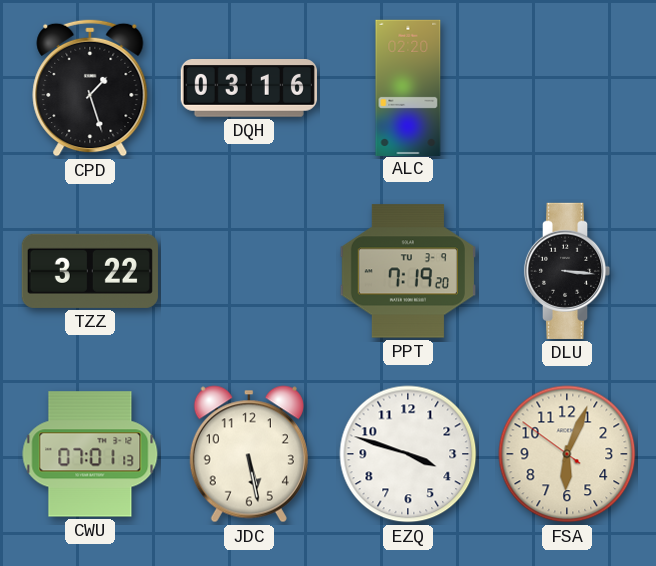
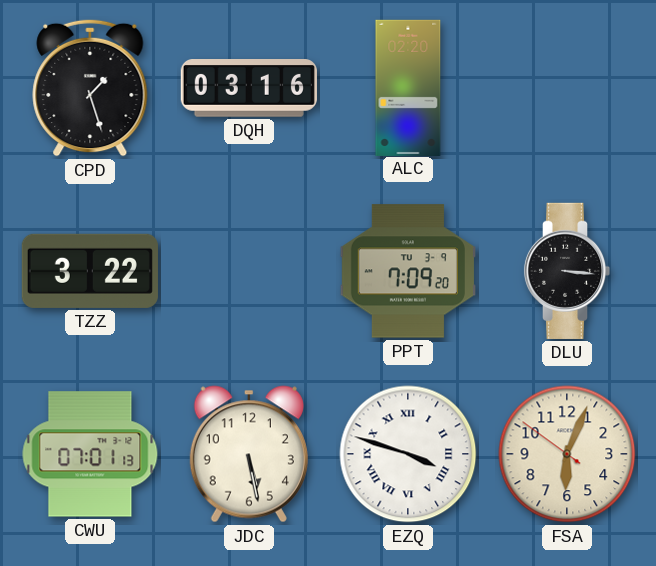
PPT: 7:19 -> 7:09
EZQ numerals: Arabic -> Roman
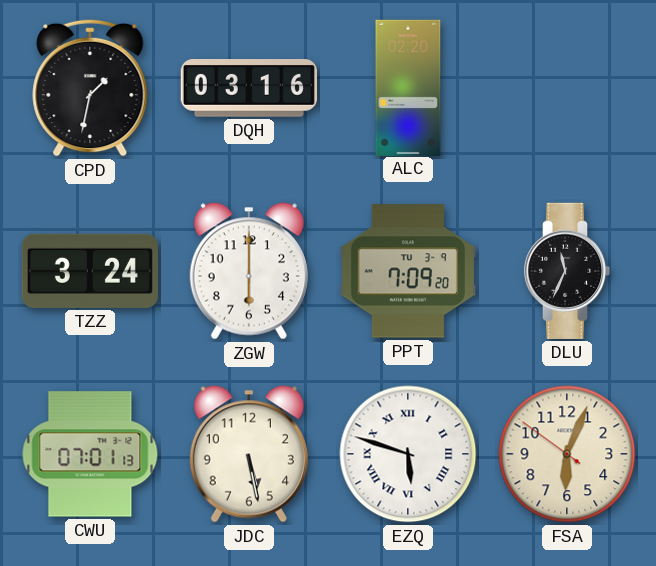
CPD: 1:27 -> 1:32
TZZ: 3:22 -> 3:24
ZGW: none -> 6:00
DLU: 3:16 -> 11:34
EZQ: 3:48 -> 5:48
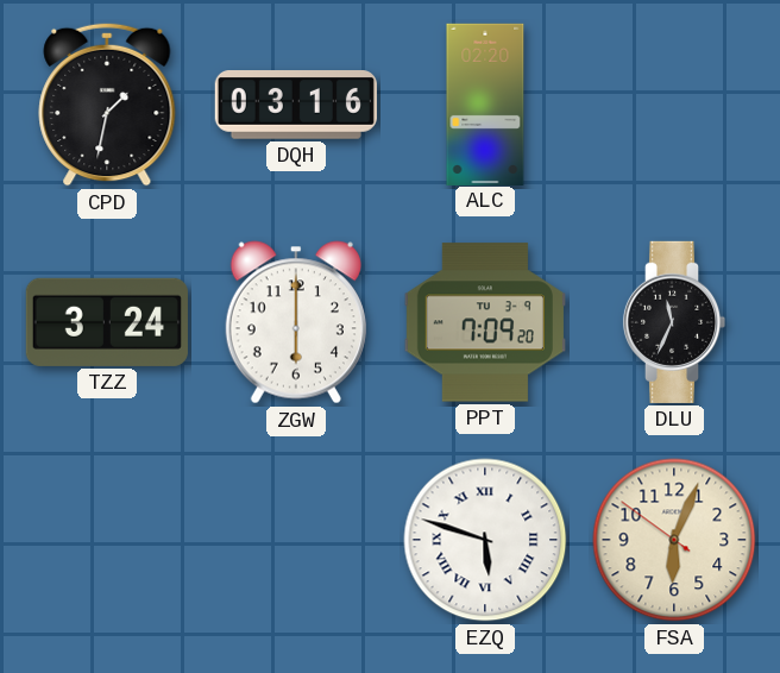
CWU: 07:01 -> none
JDC: 5:28 -> none
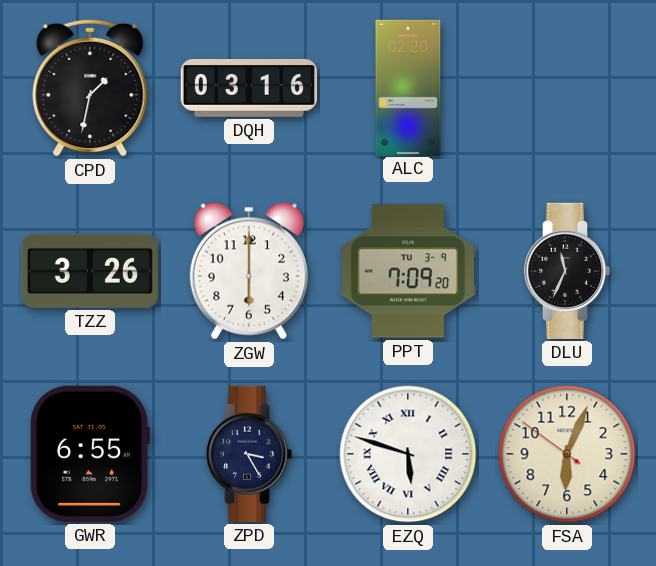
TZZ: 3:24 -> 3:26
GWR: none -> 6:55
ZPD: none -> 3:25
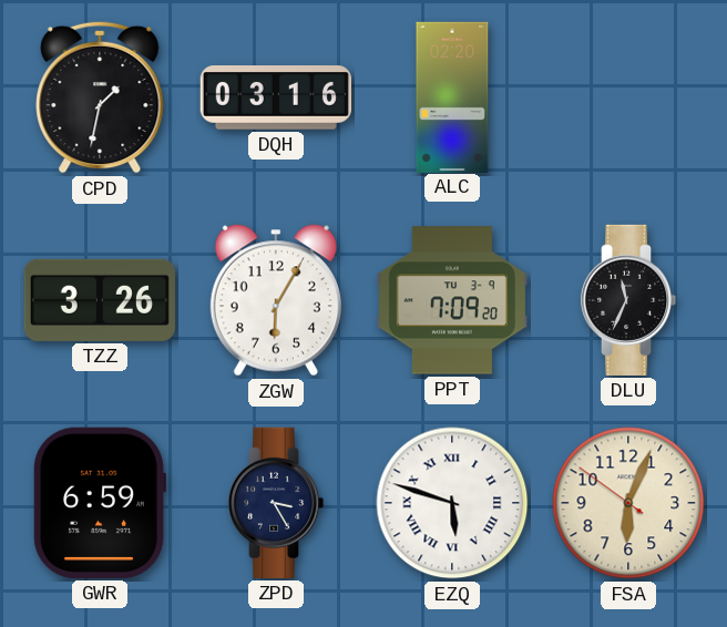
ZGW: 6:00 -> 6:05
GWR: 6:55 -> 6:59
